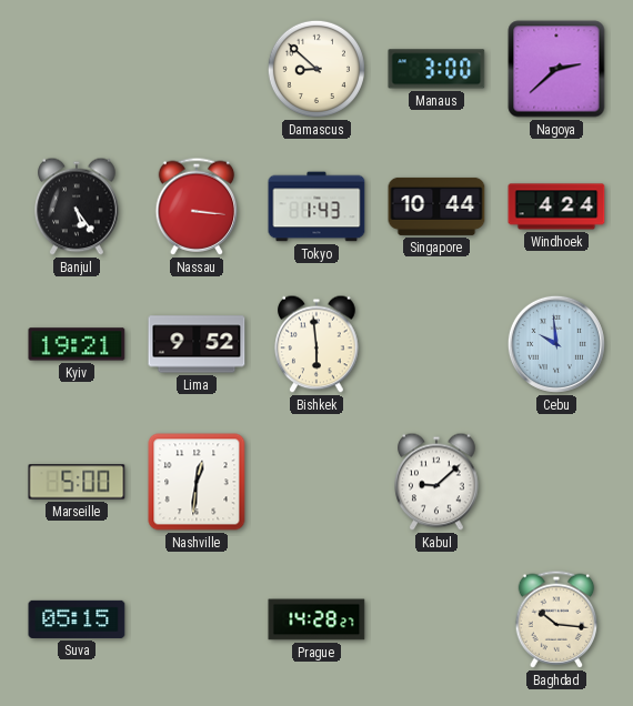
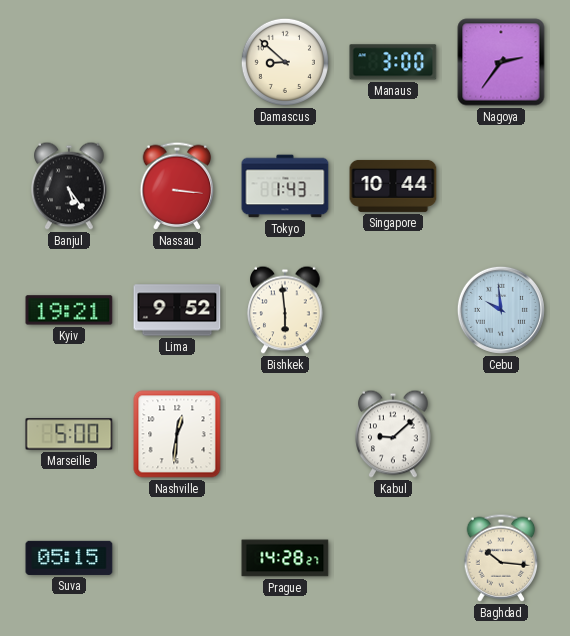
Nagoya: 2:38 -> 2:36
Windhoek: 4:24 -> none
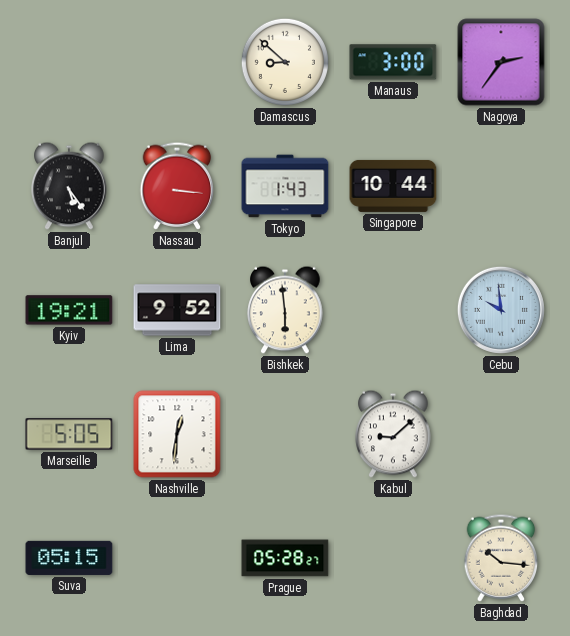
Marseille: 5:00 -> 5:05
Prague: 14:28 -> 05:28
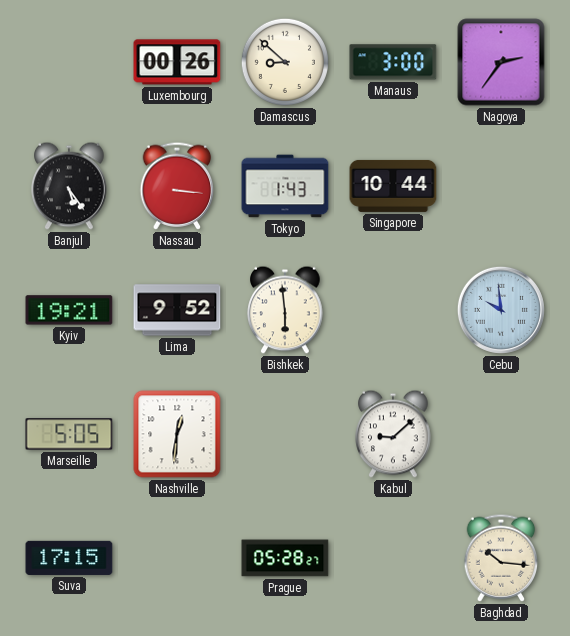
Luxembourg: none -> 00:26
Suva: 05:15 -> 17:15
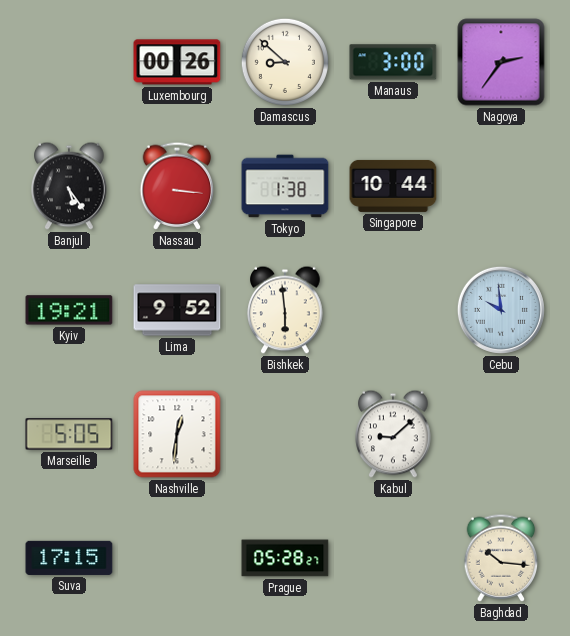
Tokyo: 1:43 -> 1:38
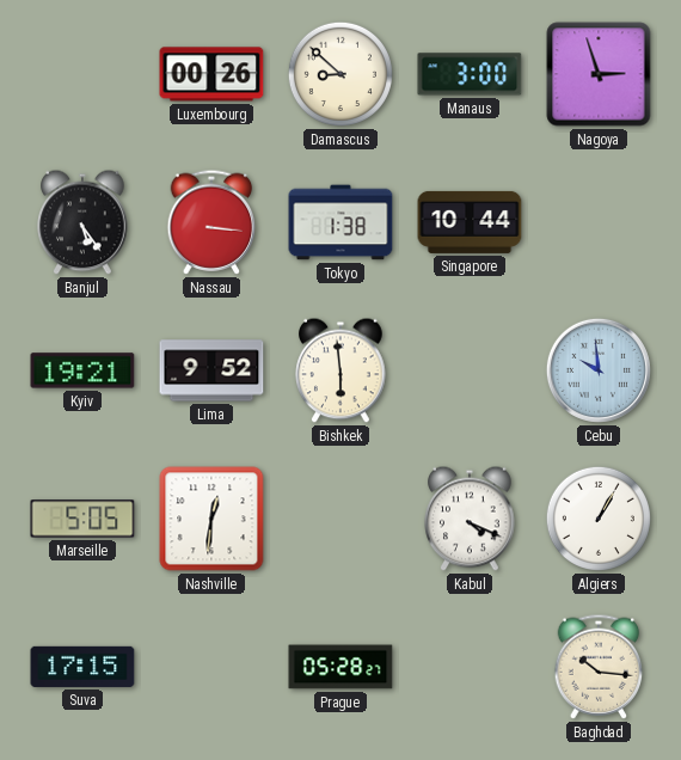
Nagoya: 2:36 -> 2:57
Kabul: 9:08 -> 4:19
Algiers: none -> 1:05
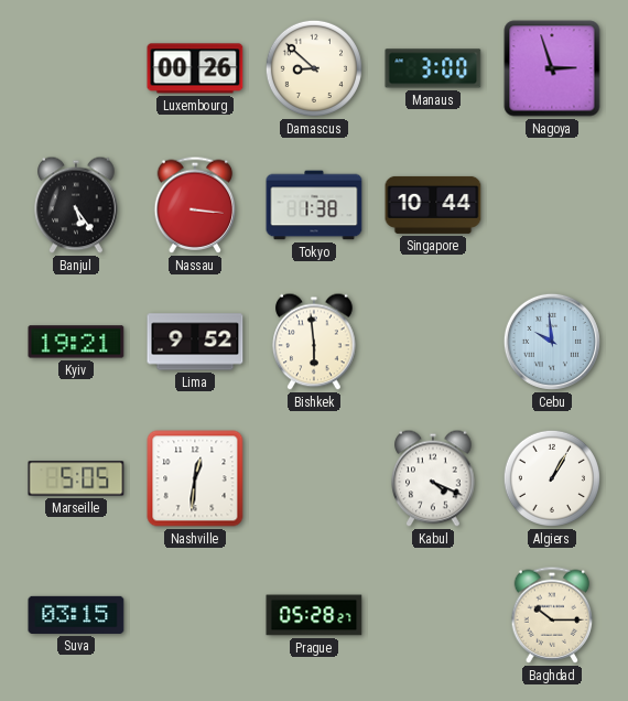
Suva: 17:15 -> 03:15
Baghdad: 10:16 -> 10:15
